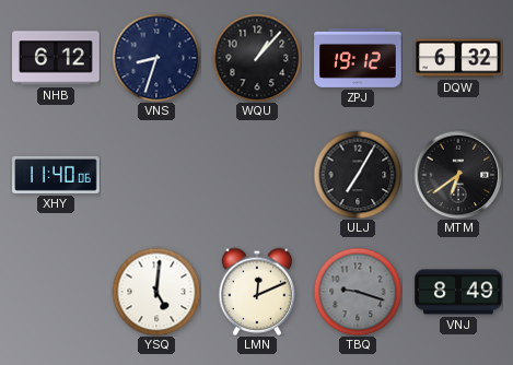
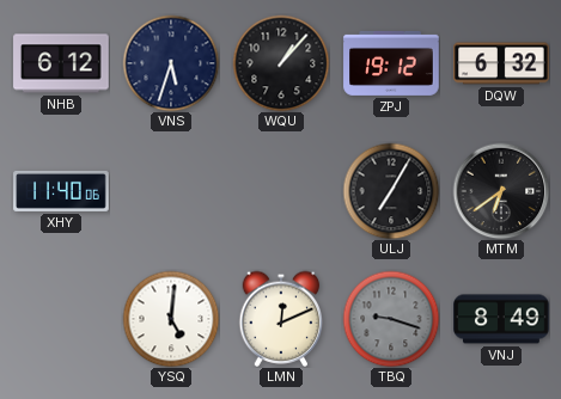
VNS: 8:33 -> 5:33
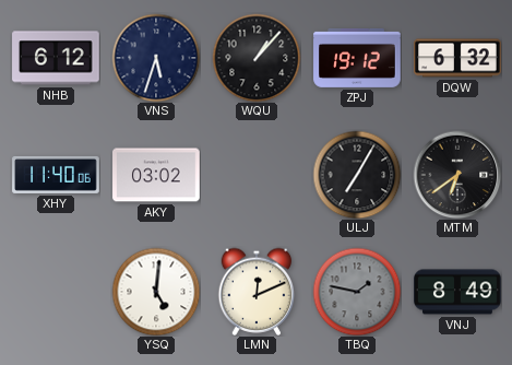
AKY: none -> 03:02
TBQ: 9:18 -> 1:47
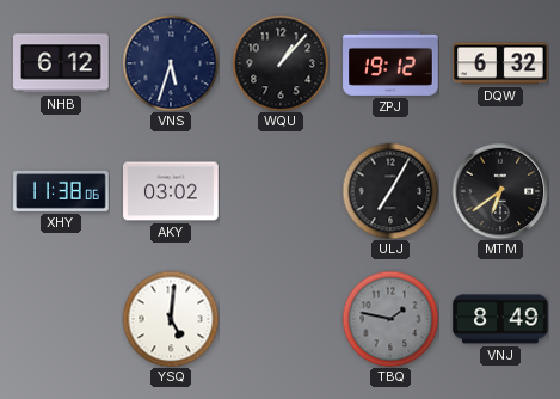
XHY: 11:40 -> 11:38
LMN: 12:11 -> none
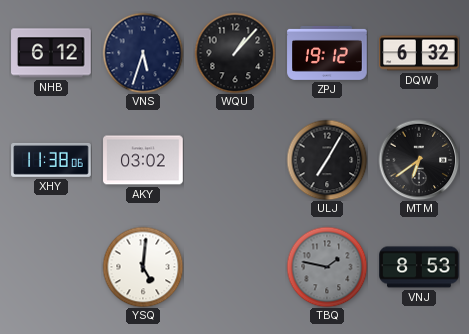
VNJ: 8:49 -> 8:53
